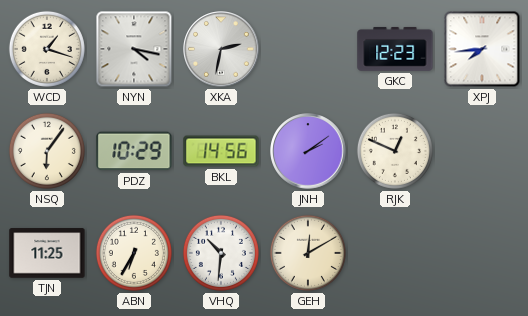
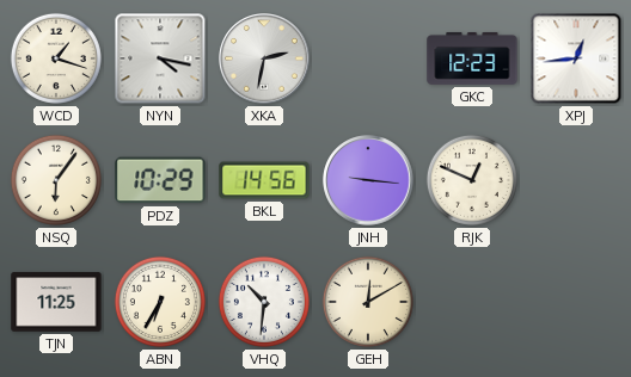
XPJ: 7:44 -> 12:44
JNH: 2:09 -> 9:16
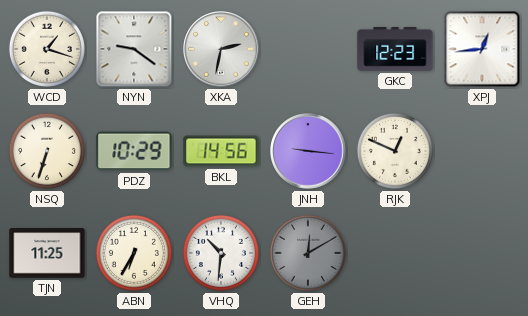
NYN: 4:17 -> 9:21
NSQ: 6:06 -> 6:33
GEH dial: cream -> grey
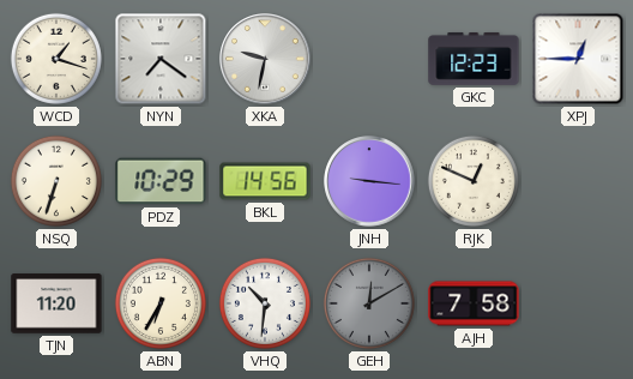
NYN: 9:21 -> 7:21
XKA: 2:32 -> 9:32
XPJ: 12:44 -> 12:45
TJN: 11:25 -> 11:20
AJH: none -> 7:58
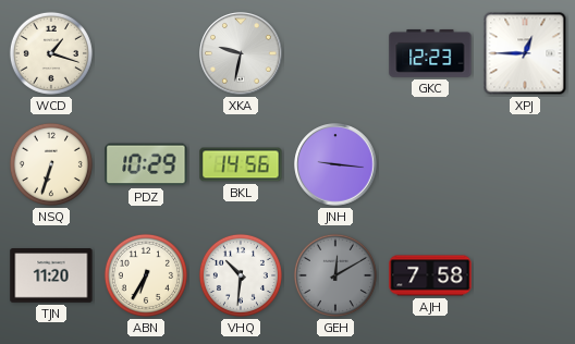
NYN: 7:21 -> none
RJK: 12:49 -> none
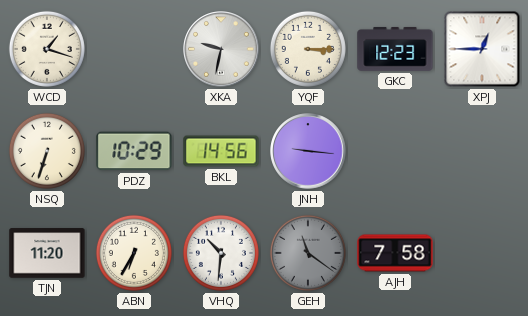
YQF: none -> 3:15
GEH: 12:10 -> 11:21
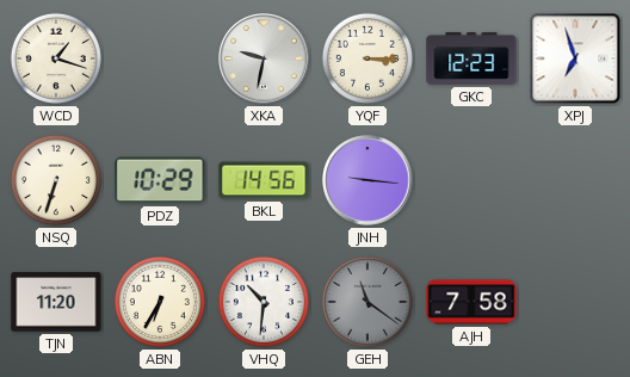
XPJ: 12:45 -> 6:57
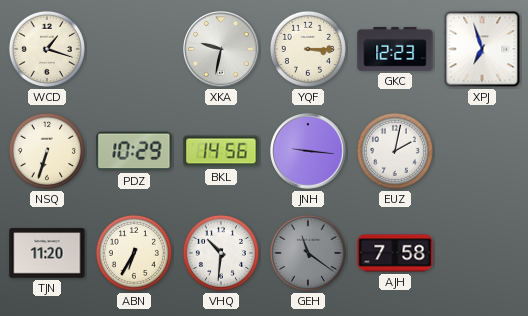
EUZ: none -> 2:02
